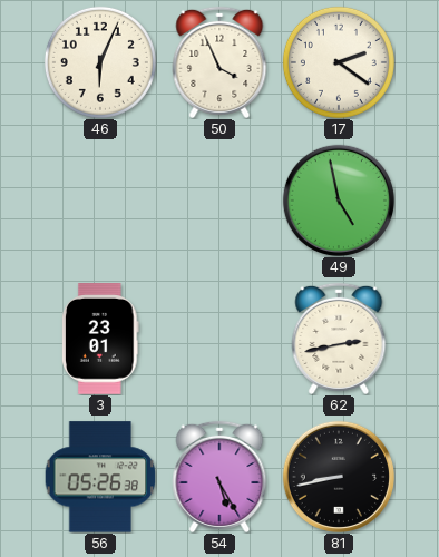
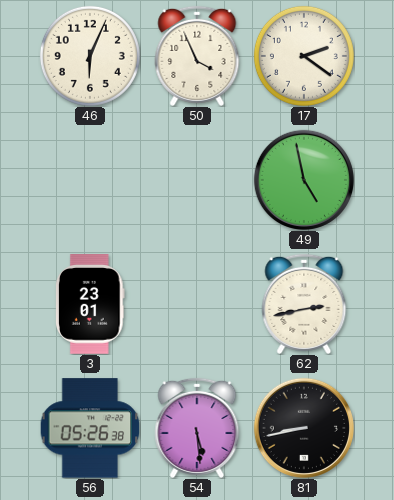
54: 5:25 -> 5:29
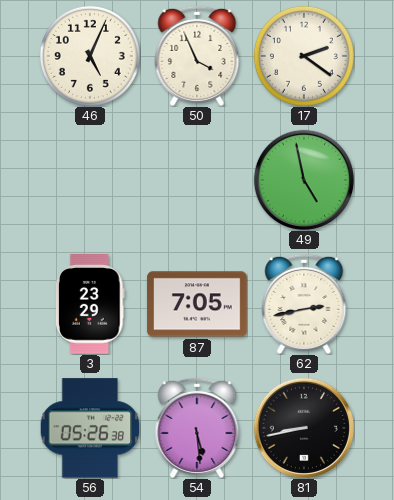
46: 6:04 -> 5:04
3: 23:01 -> 23:29
87: none -> 7:05
